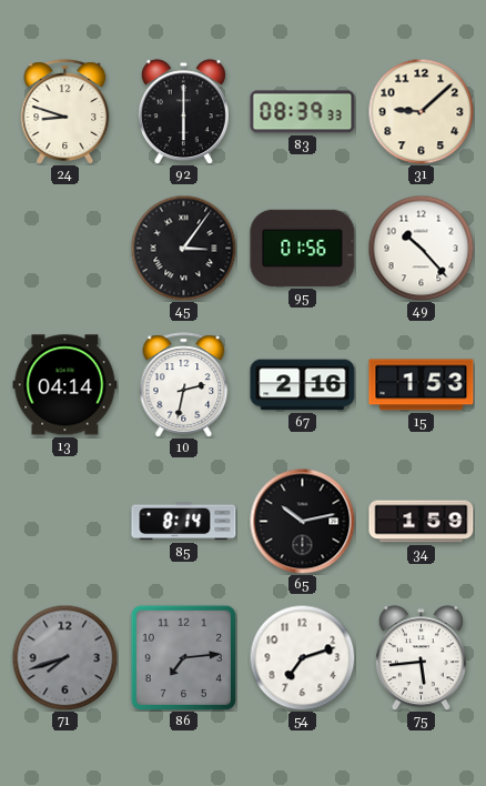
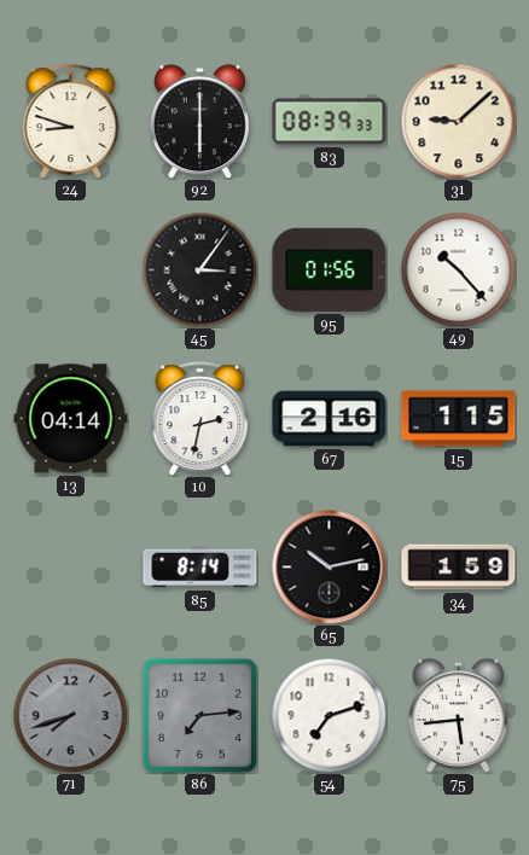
15: 1:53 -> 1:15
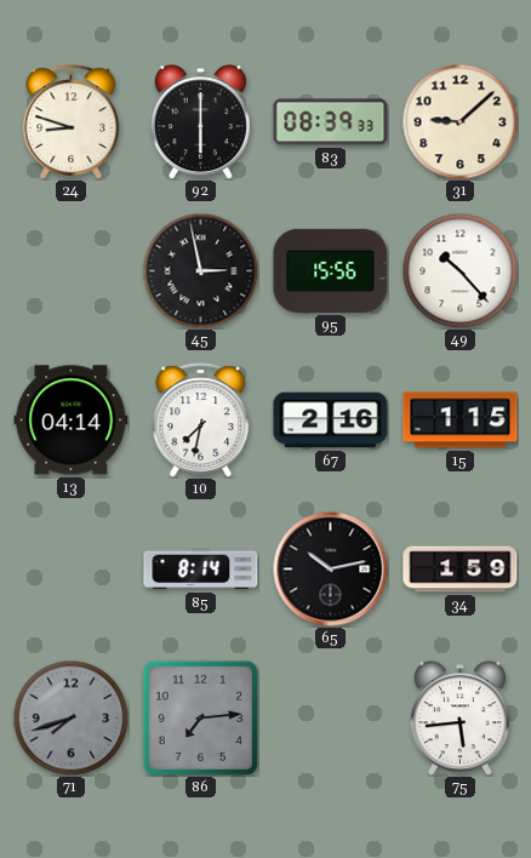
45: 3:06 -> 2:58
95: 01:56 -> 15:56
10: 2:32 -> 7:32
54: 7:12 -> none
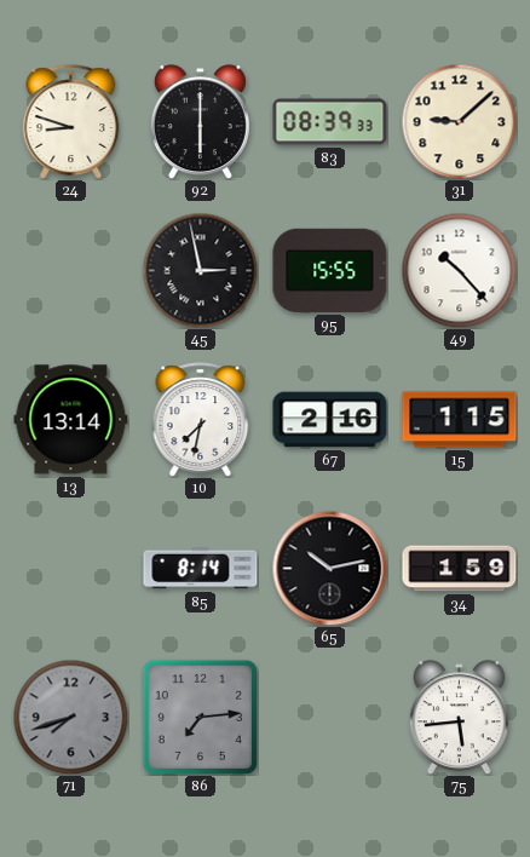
95: 15:56 -> 15:55
13: 04:14 -> 13:14
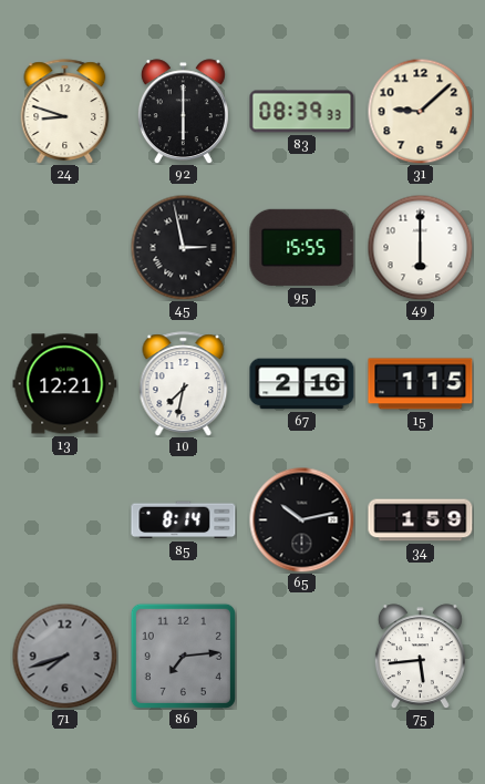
49: 10:23 -> 6:00
13: 13:14 -> 12:21
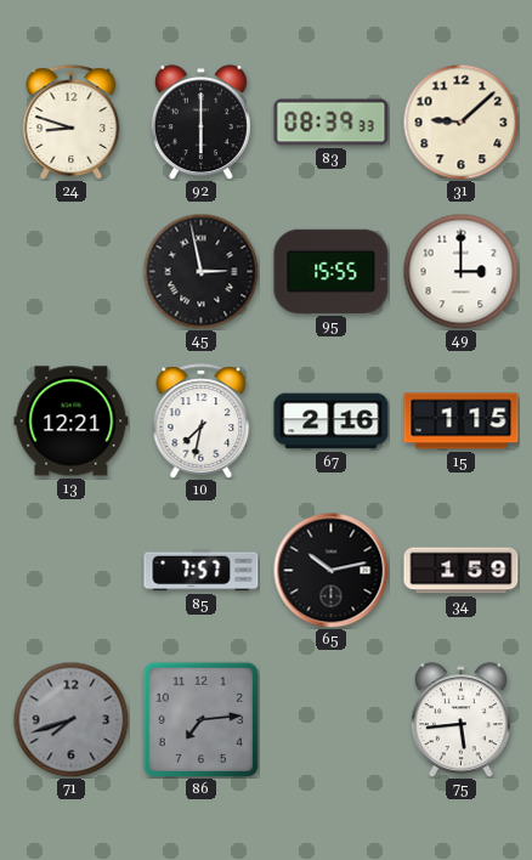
49: 6:00 -> 3:00
85: 8:14 -> 7:57
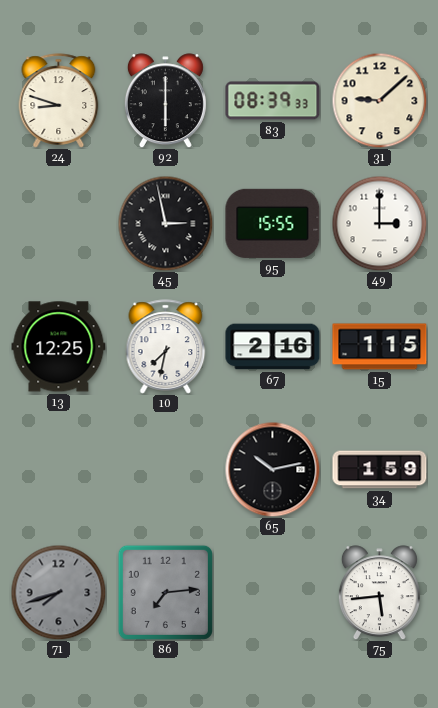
13: 12:21 -> 12:25
85: 7:57 -> none
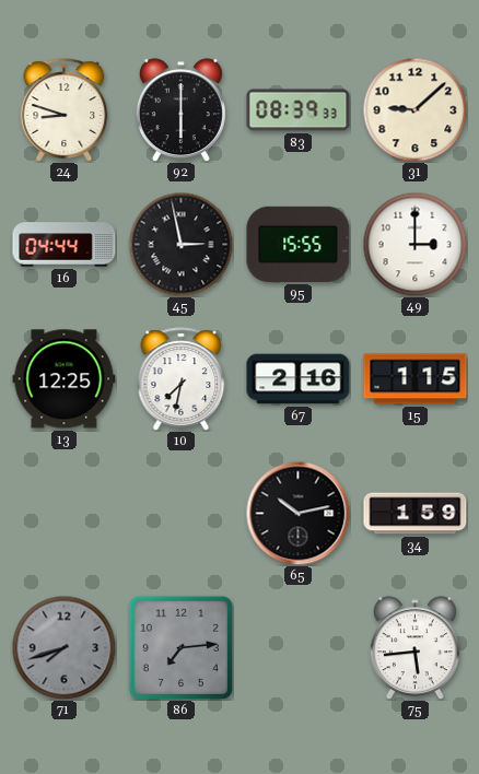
16: none -> 04:44
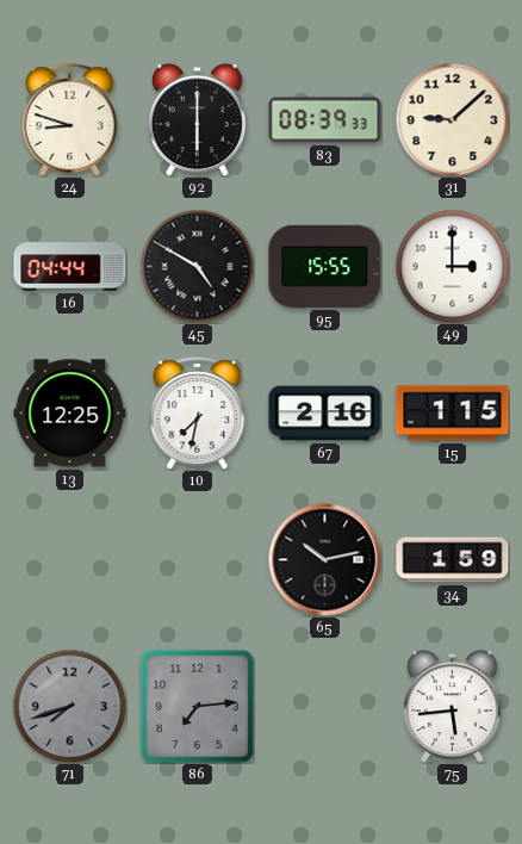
45: 2:58 -> 4:50
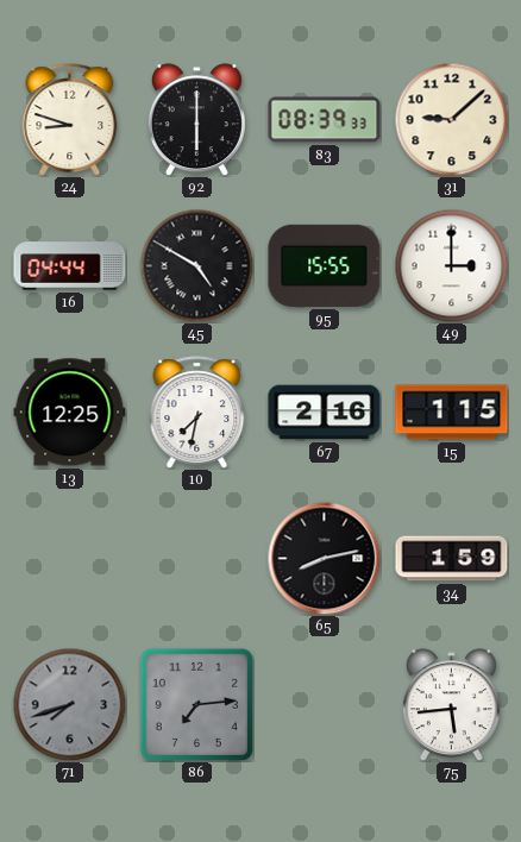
65: 10:13 -> 8:13
